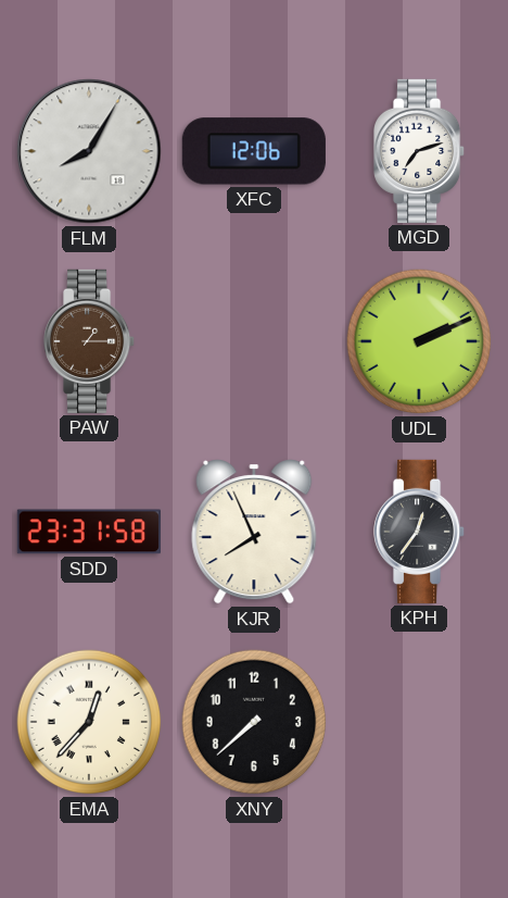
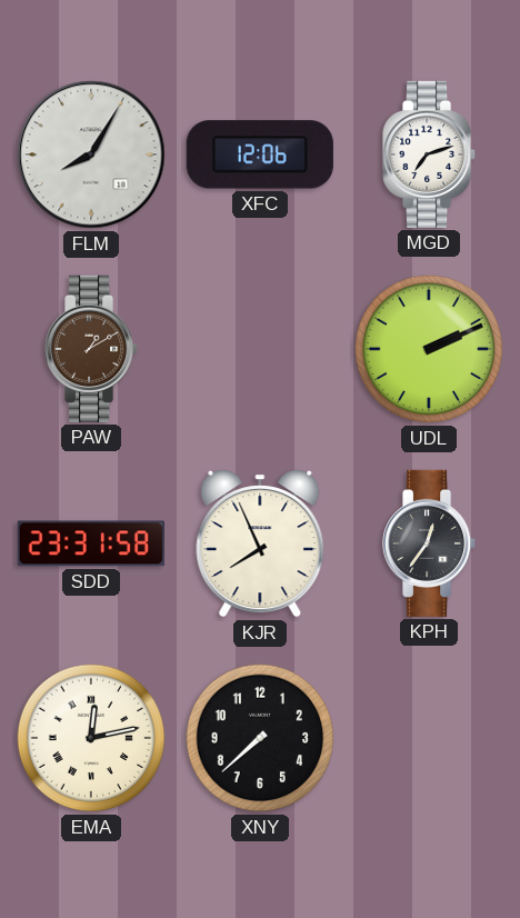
PAW: 1:15 -> 1:10
EMA: 12:37 -> 12:13
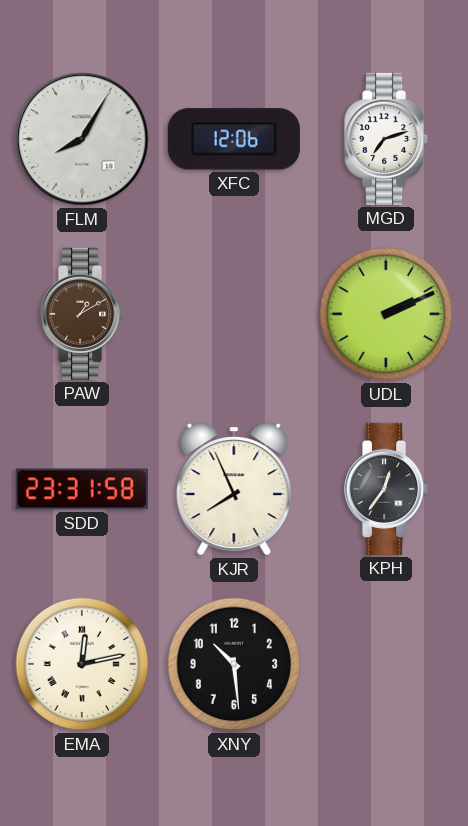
XNY: 7:38 -> 10:29
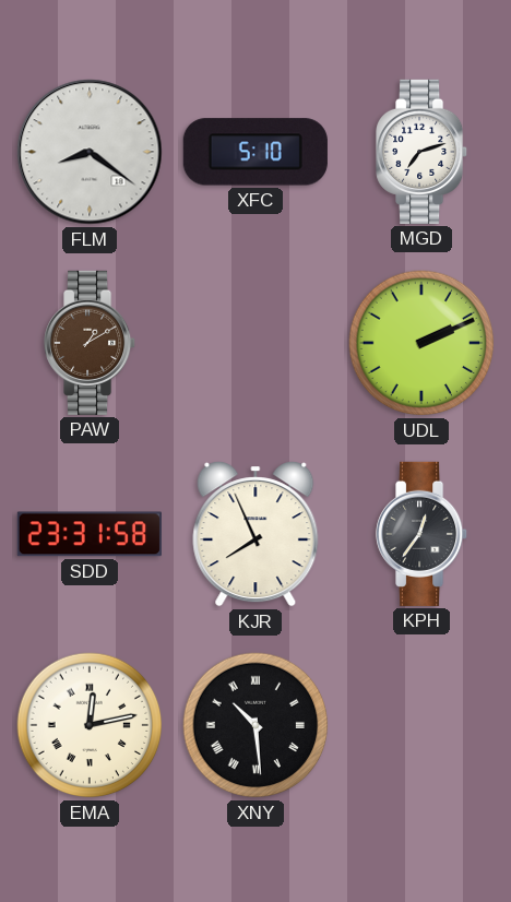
FLM: 8:05 -> 8:21
XFC: 12:06 -> 5:10
XNY numerals: Arabic -> Roman
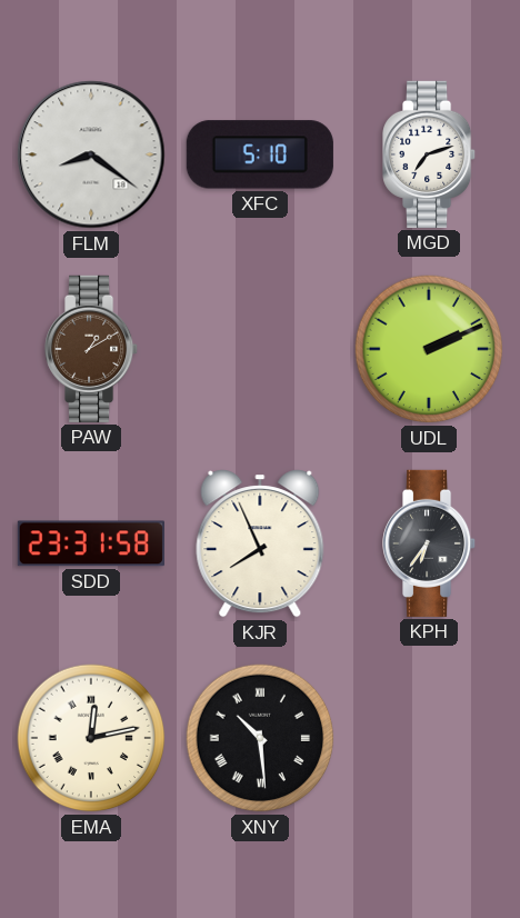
KPH: 12:36 -> 6:36
